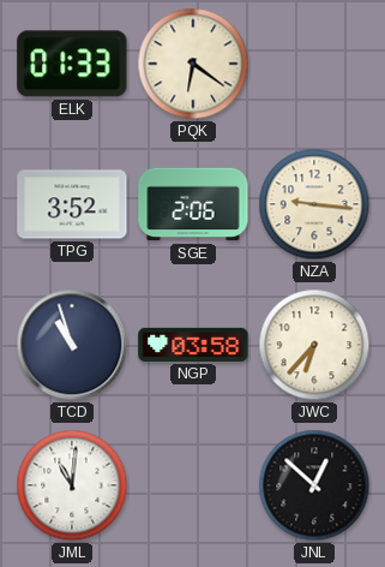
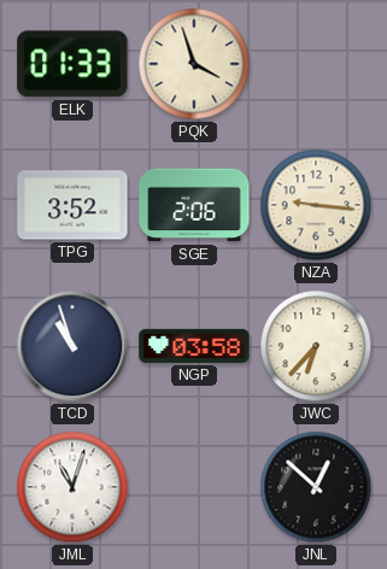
PQK: 6:21 -> 3:57
JML: 11:01 -> 11:03
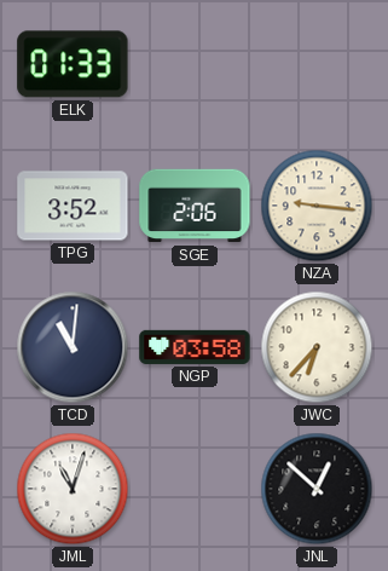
PQK: 3:57 -> none
TCD: 10:57 -> 11:01
